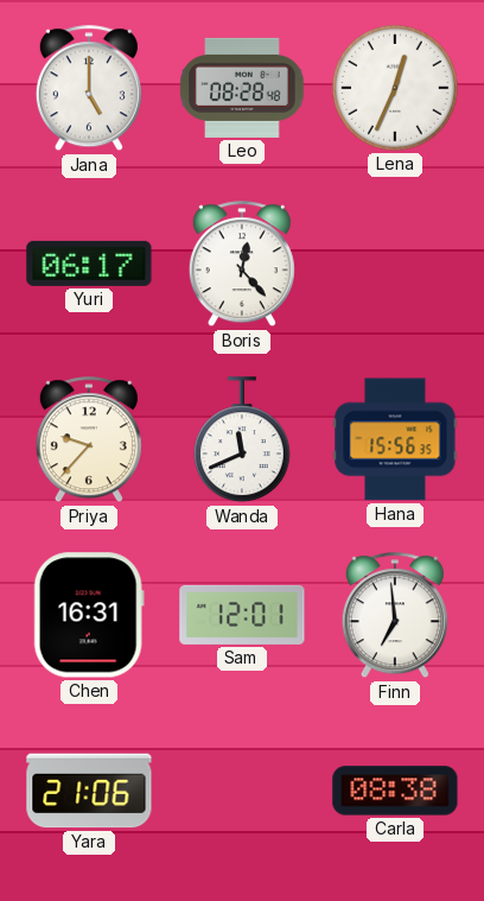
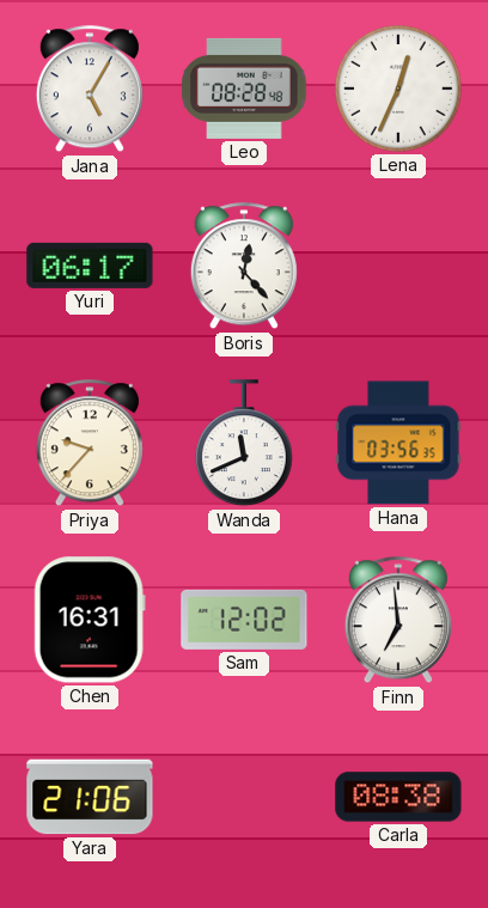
Jana: 5:00 -> 5:05
Hana: 15:56 -> 03:56
Sam: 12:01 -> 12:02
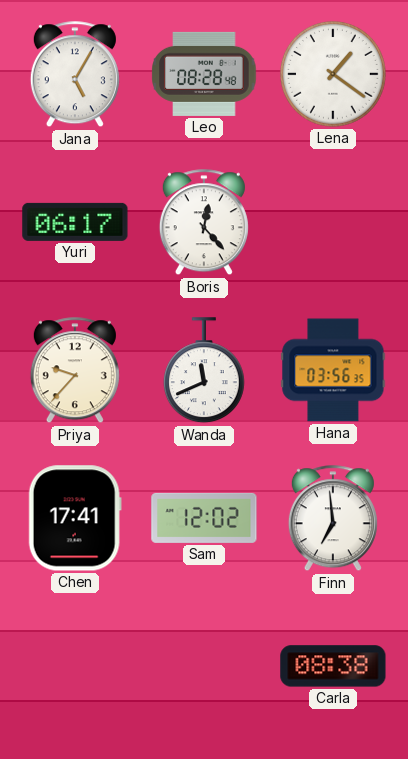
Lena: 12:34 -> 1:21
Chen: 16:31 -> 17:41
Yara: 21:06 -> none
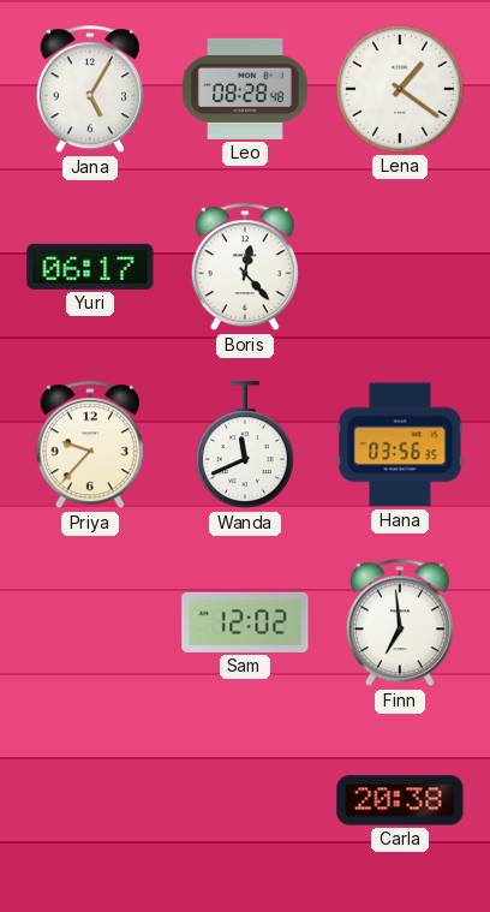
Chen: 17:41 -> none
Carla: 08:38 -> 20:38
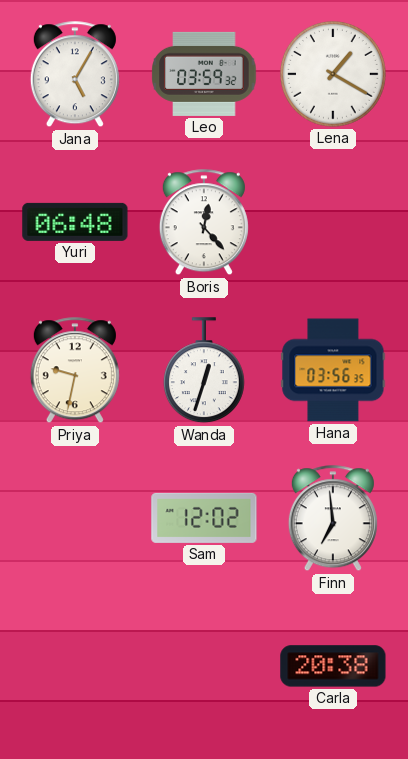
Leo: 08:28 -> 03:59
Lena: 1:21 -> 1:20
Yuri: 06:17 -> 06:48
Priya: 9:37 -> 9:32
Wanda: 11:41 -> 12:33
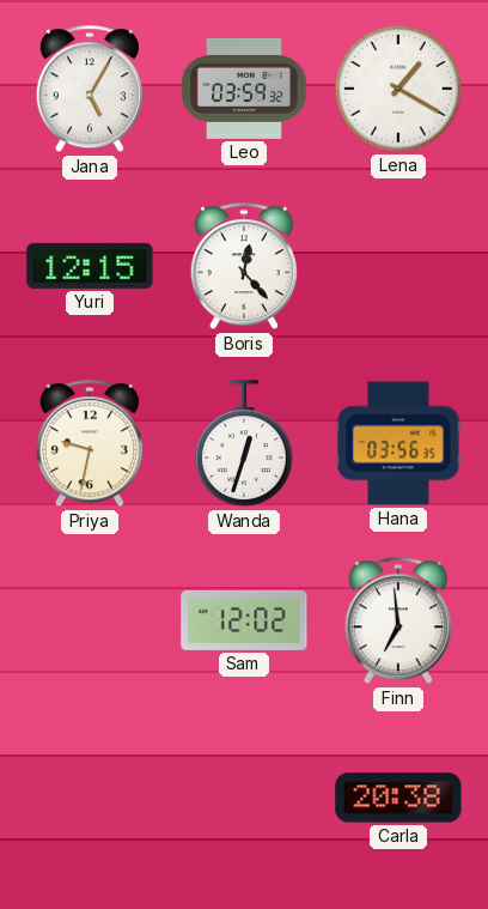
Yuri: 06:48 -> 12:15
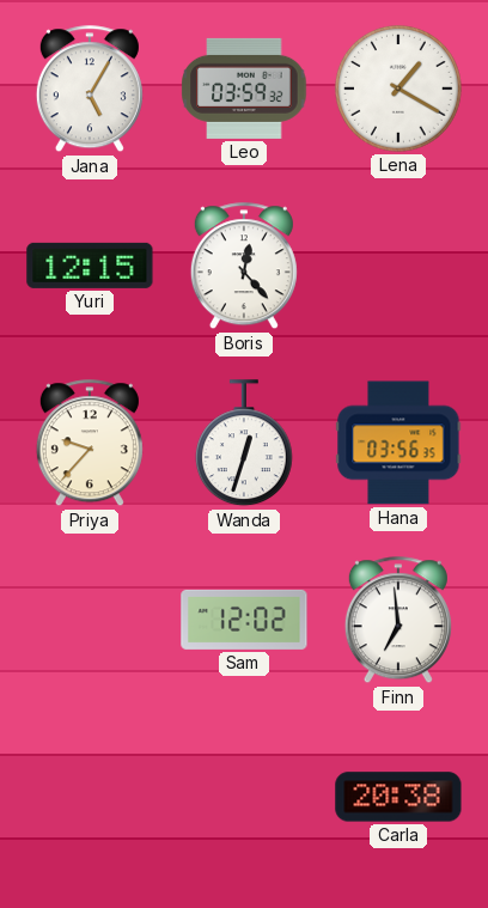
Priya: 9:32 -> 9:37
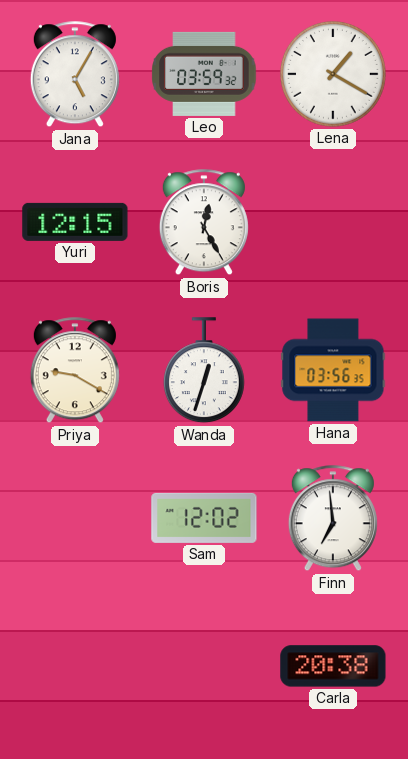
Boris: 12:23 -> 12:25
Priya: 9:37 -> 9:20
